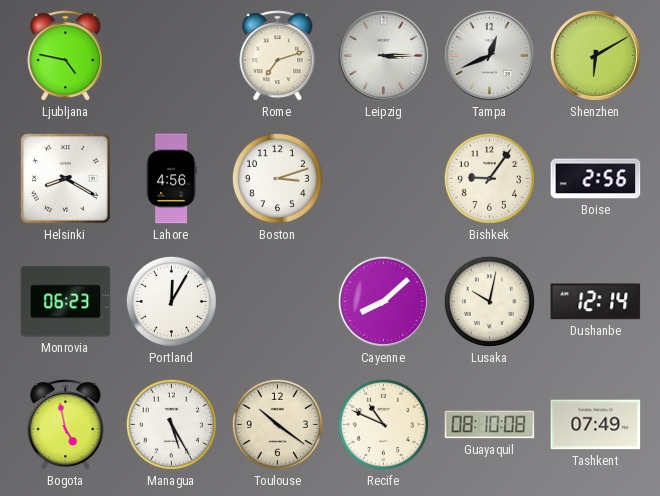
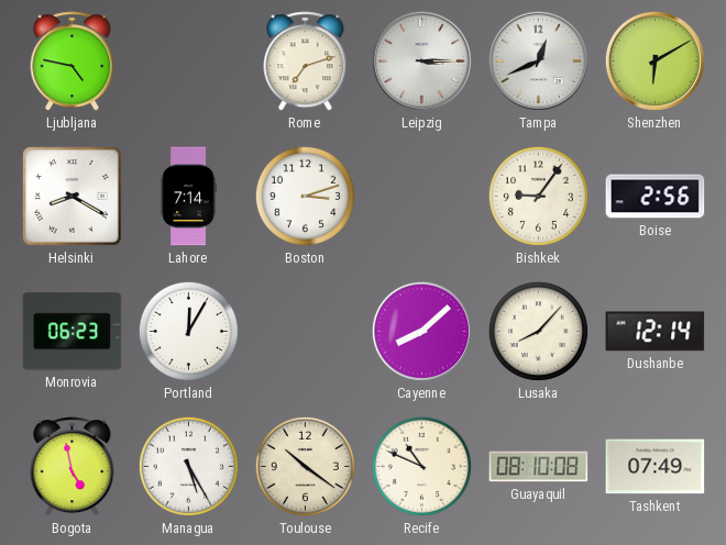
Lahore: 4:56 -> 7:14
Lusaka: 10:02 -> 8:07
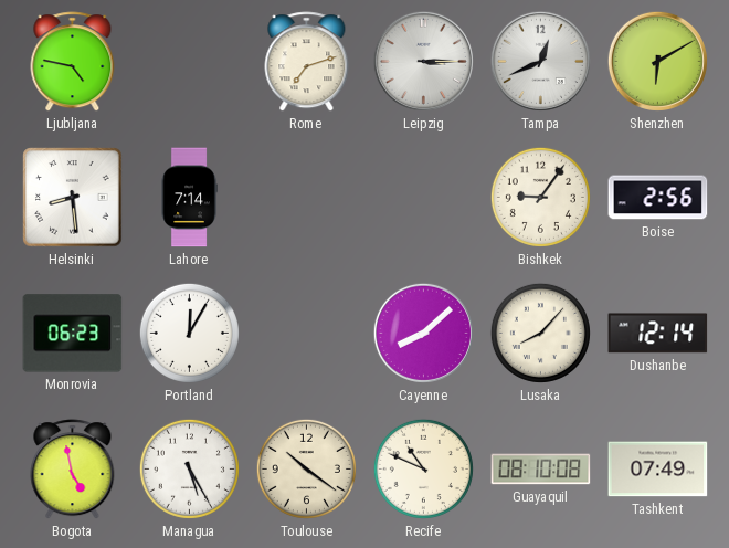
Helsinki: 8:20 -> 8:29
Boston: 3:12 -> none
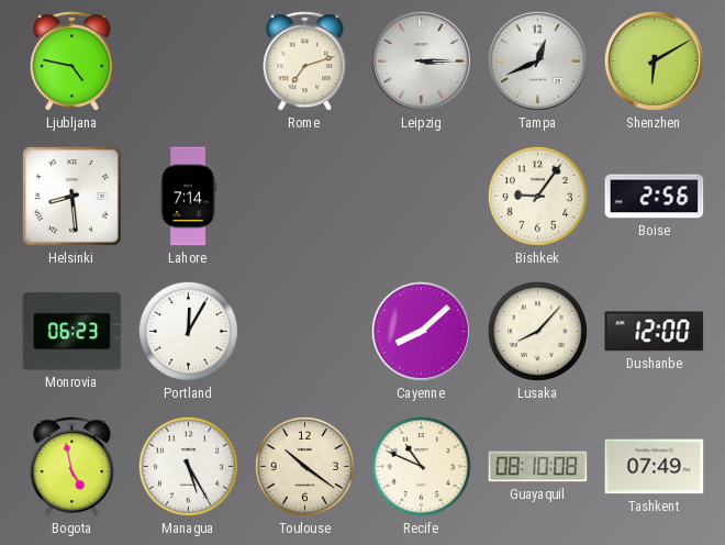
Dushanbe: 12:14 -> 12:00
